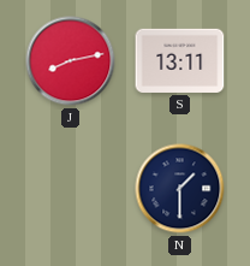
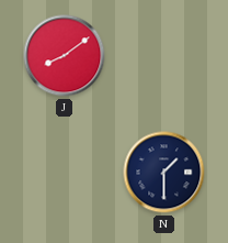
J: 8:13 -> 8:09
S: 13:11 -> none
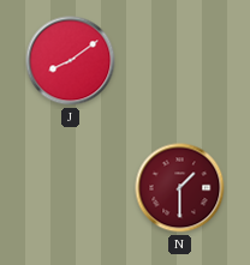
N dial: navy -> burgundy
